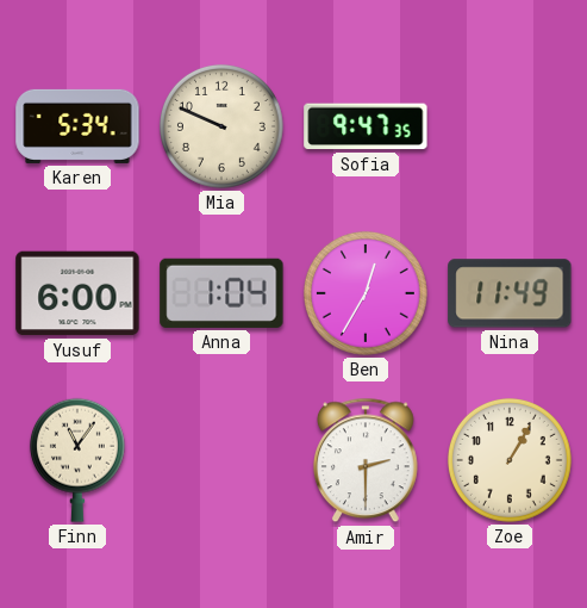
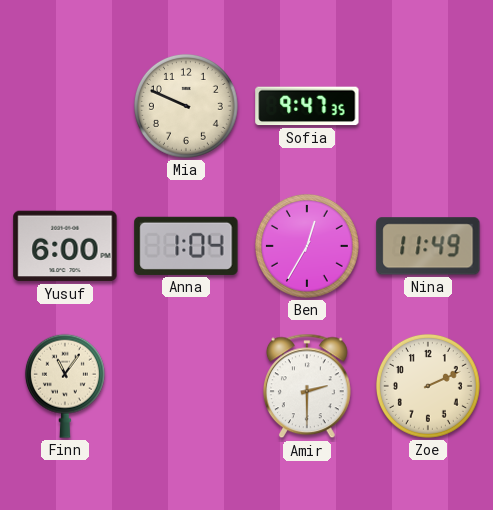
Karen: 5:34 -> none
Zoe: 1:05 -> 2:11
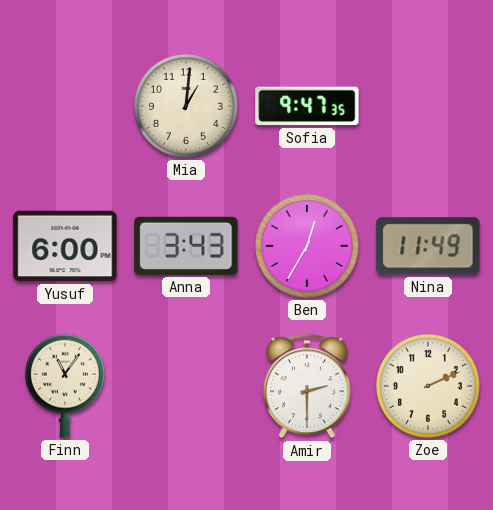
Mia: 9:49 -> 1:01
Anna: 1:04 -> 3:43
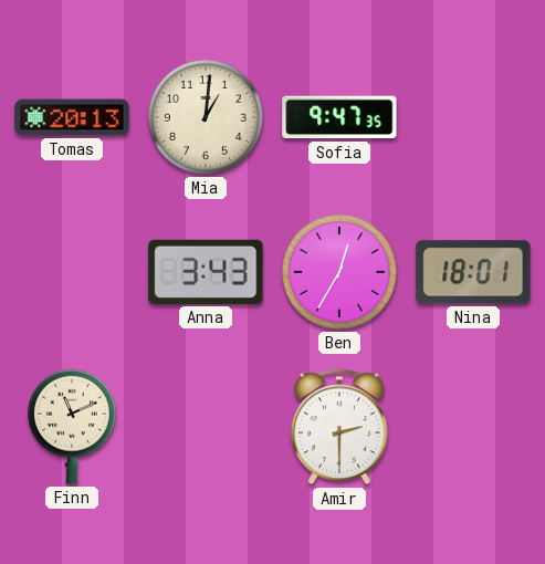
Tomas: none -> 20:13
Yusuf: 6:00 -> none
Nina: 11:49 -> 18:01
Finn: 11:06 -> 11:11
Zoe: 2:11 -> none
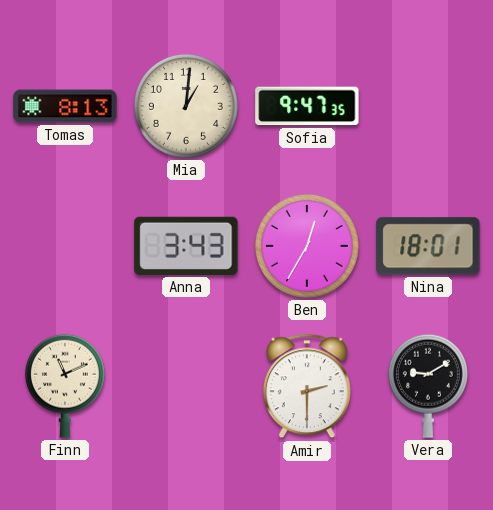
Tomas: 20:13 -> 8:13
Vera: none -> 9:10
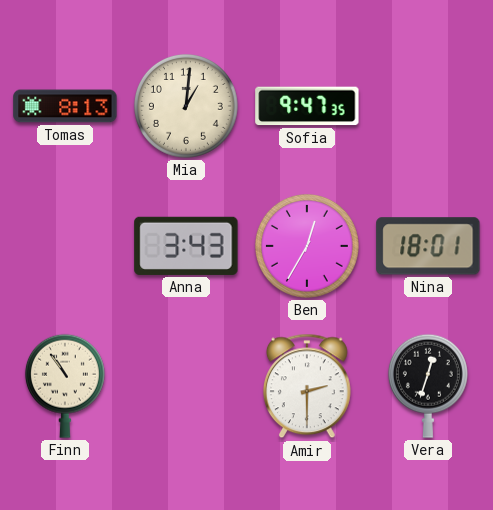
Finn: 11:11 -> 10:54
Vera: 9:10 -> 12:33
